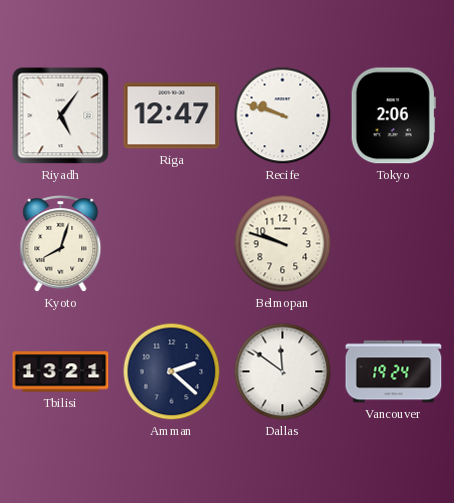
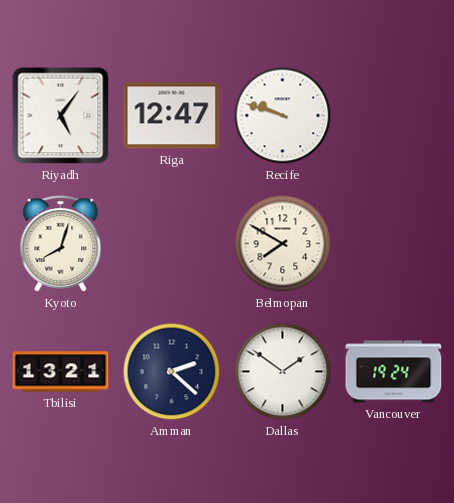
Tokyo: 2:06 -> none
Belmopan: 9:48 -> 7:50
Dallas: 11:51 -> 1:51
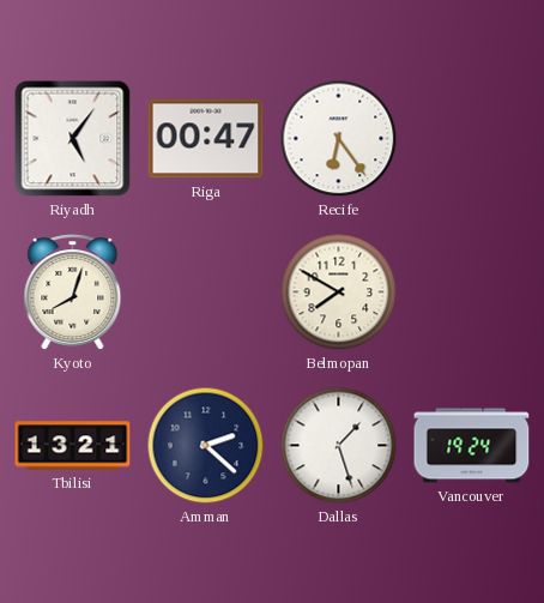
Riga: 12:47 -> 00:47
Recife: 9:48 -> 6:24
Dallas: 1:51 -> 1:27
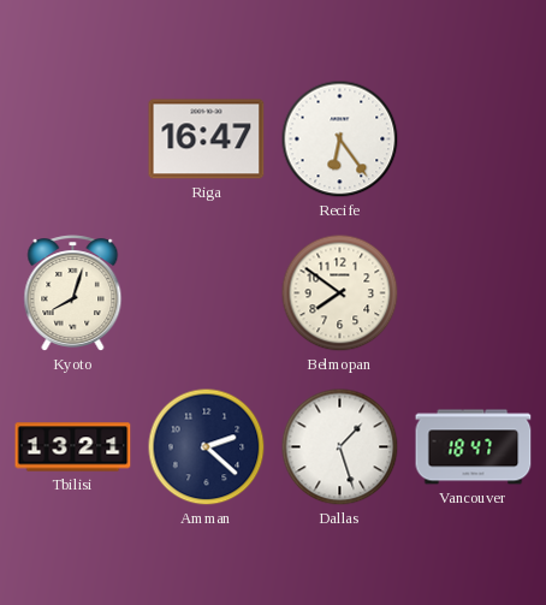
Riyadh: 5:06 -> none
Riga: 00:47 -> 16:47
Belmopan: 7:50 -> 7:51
Vancouver: 19:24 -> 18:47
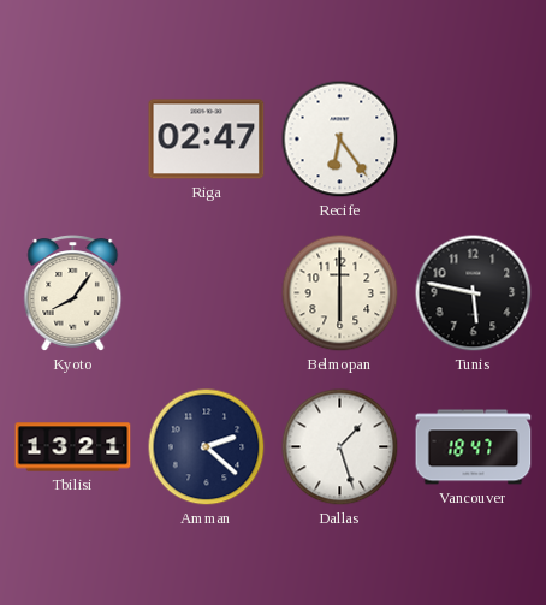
Riga: 16:47 -> 02:47
Kyoto: 8:03 -> 8:06
Belmopan: 7:51 -> 6:00
Tunis: none -> 5:47
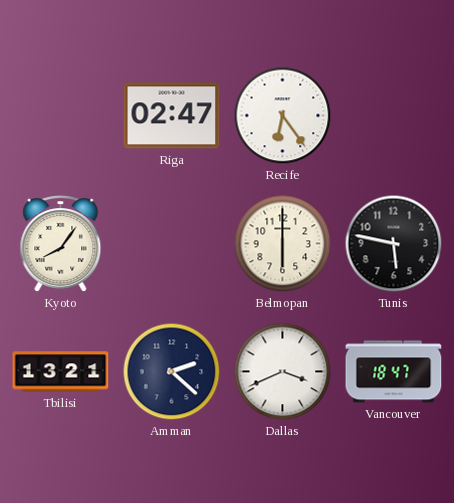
Dallas: 1:27 -> 3:41
